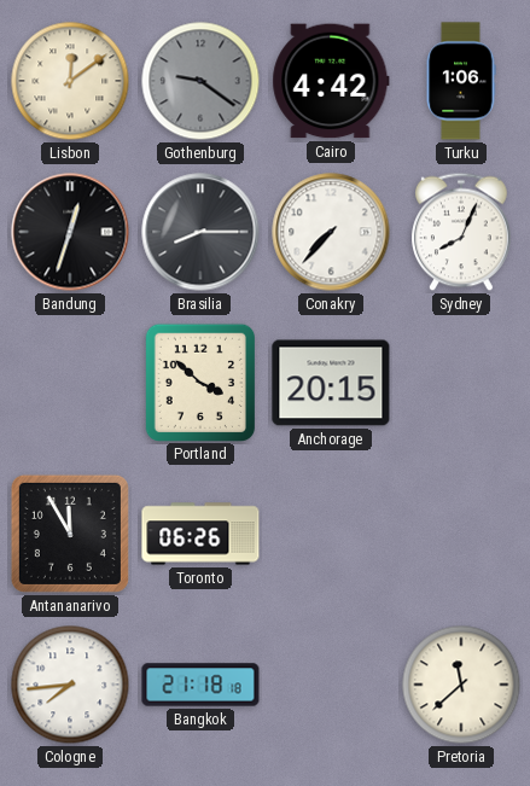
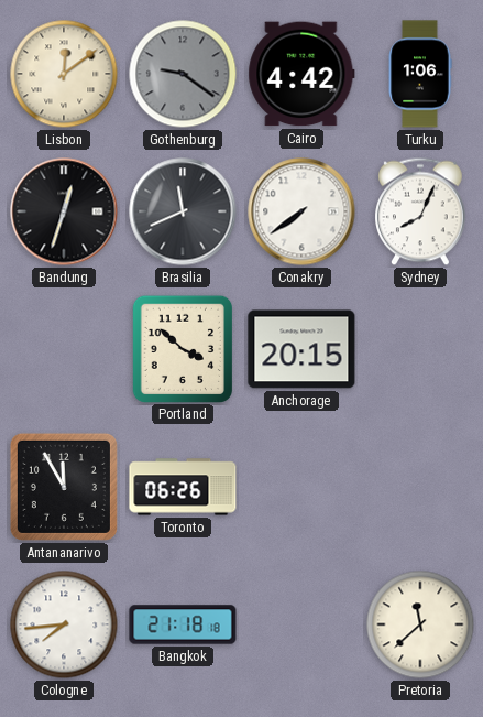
Brasilia: 8:15 -> 11:41
Conakry: 7:37 -> 7:39
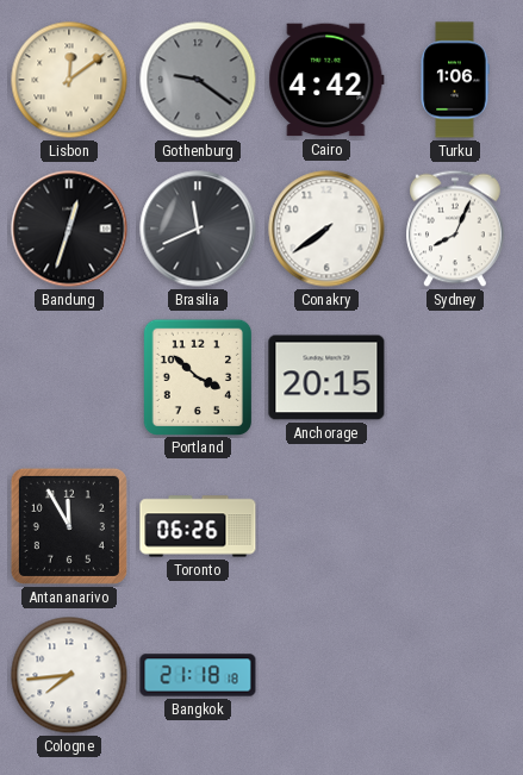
Pretoria: 11:38 -> none
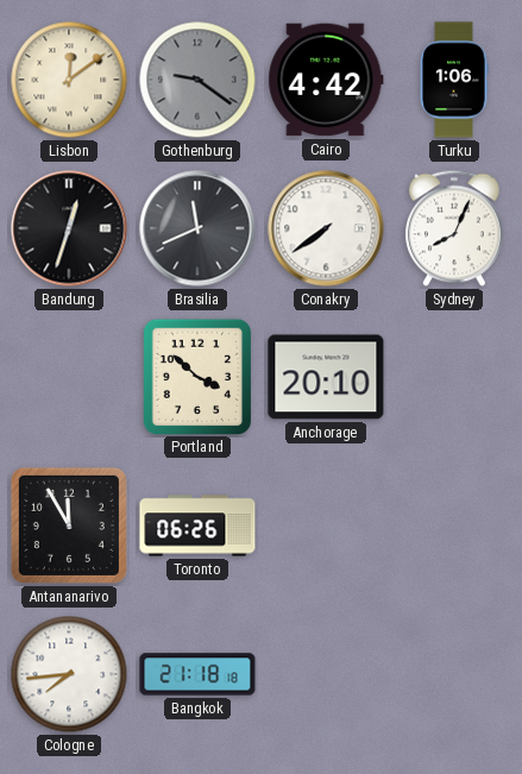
Anchorage: 20:15 -> 20:10
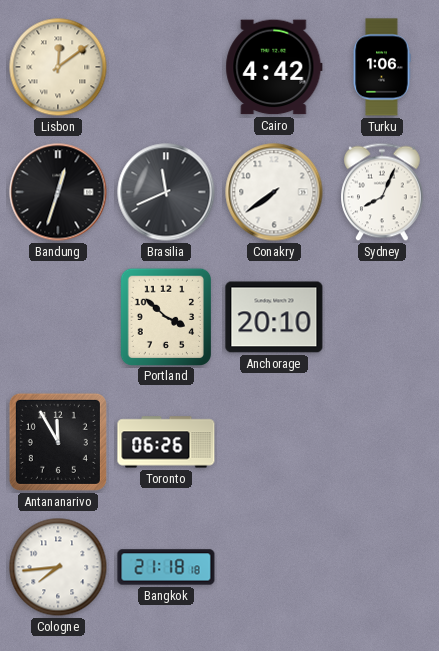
Gothenburg: 9:21 -> none
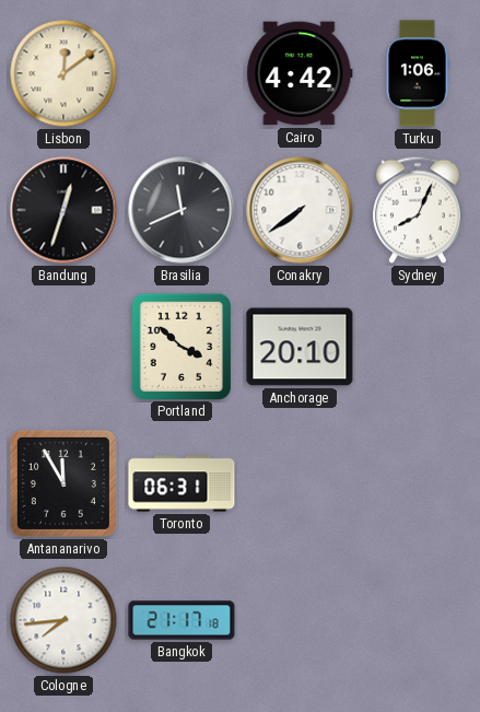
Toronto: 06:26 -> 06:31
Bangkok: 21:18 -> 21:17
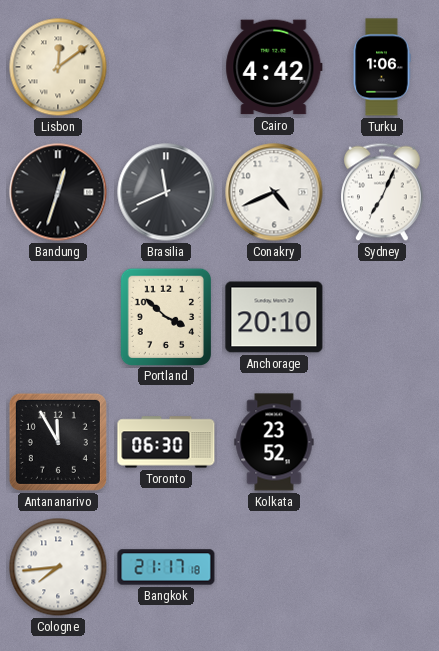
Conakry: 7:39 -> 4:41
Sydney: 8:04 -> 7:04
Toronto: 06:31 -> 06:30
Kolkata: none -> 23:52
